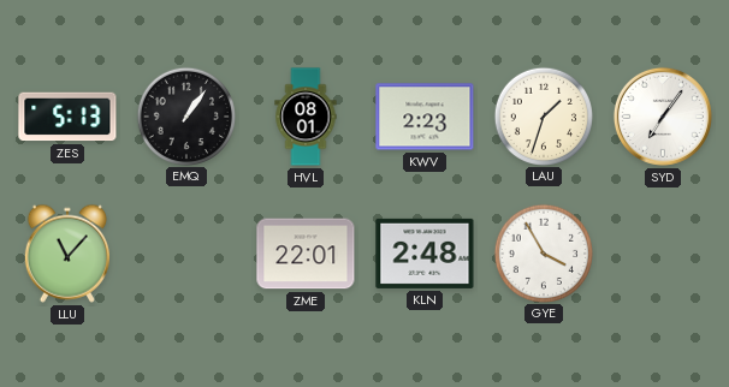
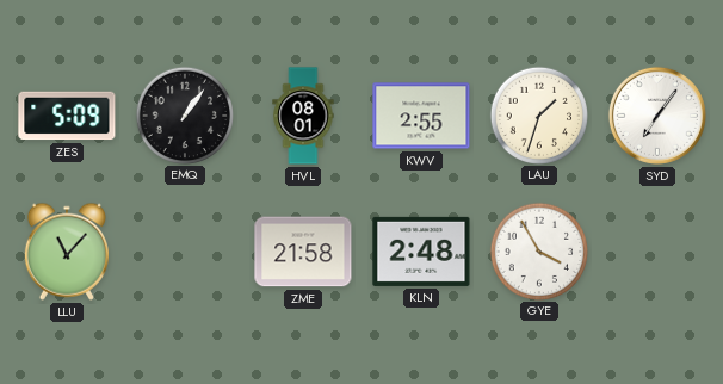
ZES: 5:13 -> 5:09
KWV: 2:23 -> 2:55
ZME: 22:01 -> 21:58
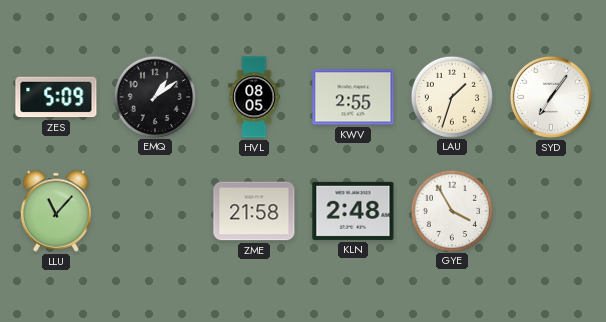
EMQ: 1:06 -> 1:09
HVL: 08:01 -> 08:05
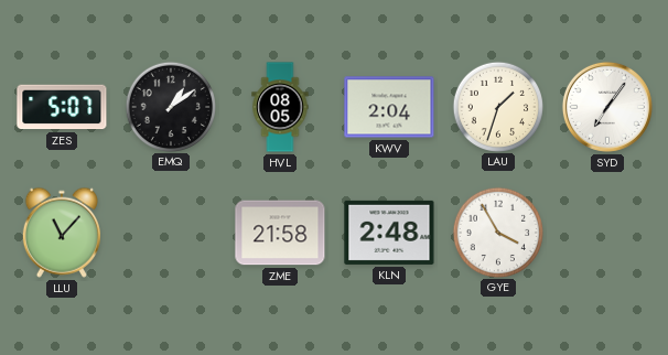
ZES: 5:09 -> 5:07
KWV: 2:55 -> 2:04
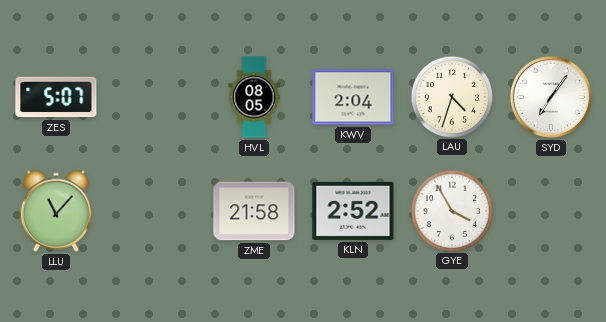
EMQ: 1:09 -> none
LAU: 1:33 -> 4:33
KLN: 2:48 -> 2:52
